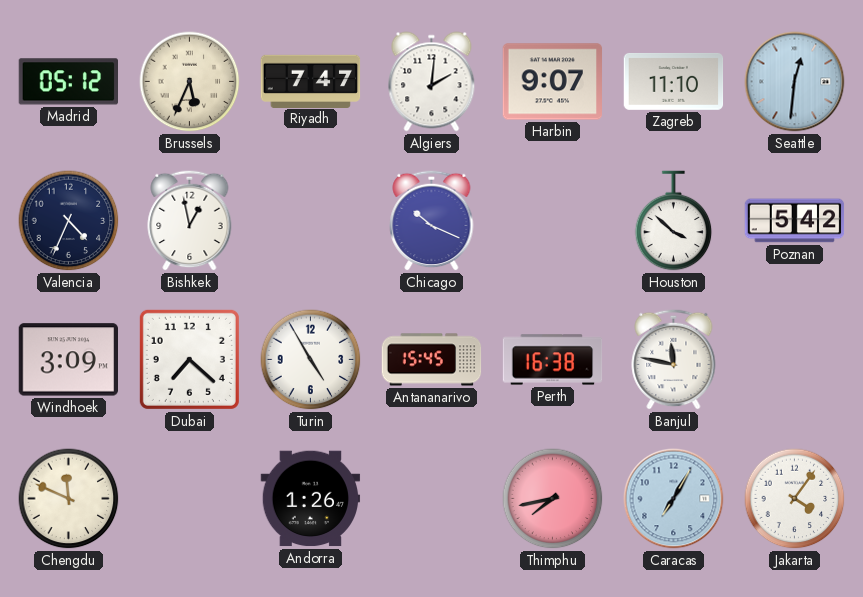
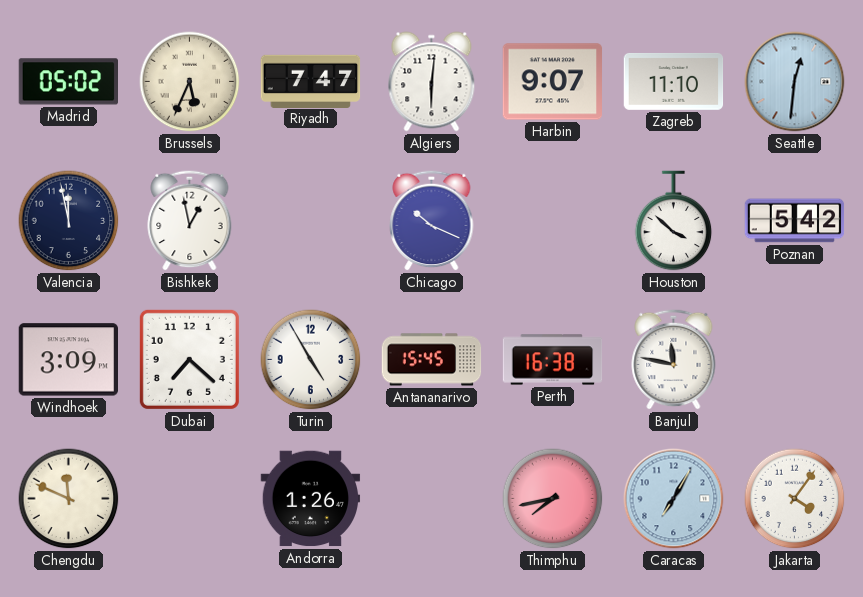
Madrid: 05:12 -> 05:02
Algiers: 2:01 -> 6:01
Valencia: 4:34 -> 11:58
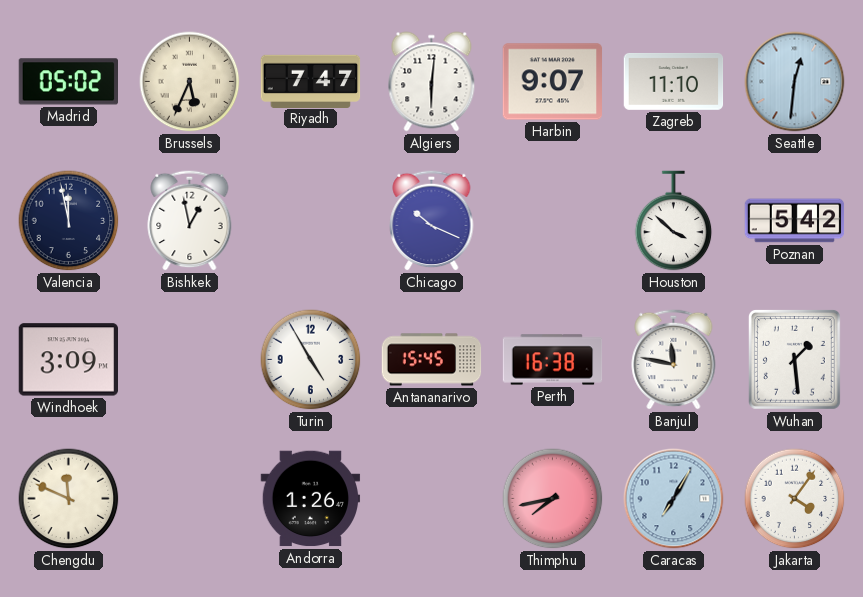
Dubai: 7:22 -> none
Wuhan: none -> 1:29
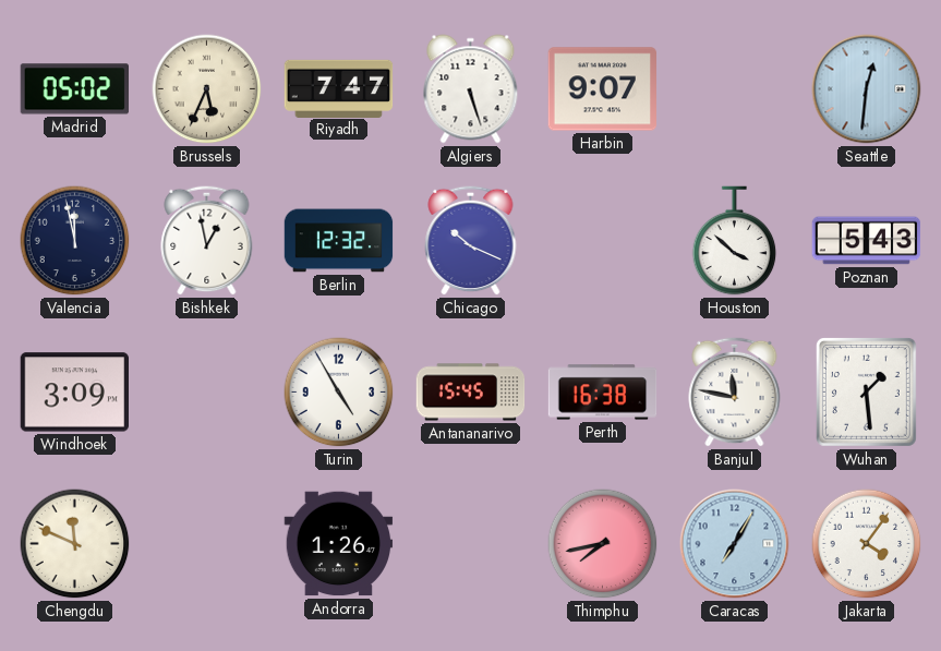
Algiers: 6:01 -> 5:27
Zagreb: 11:10 -> none
Berlin: none -> 12:32
Poznan: 5:42 -> 5:43
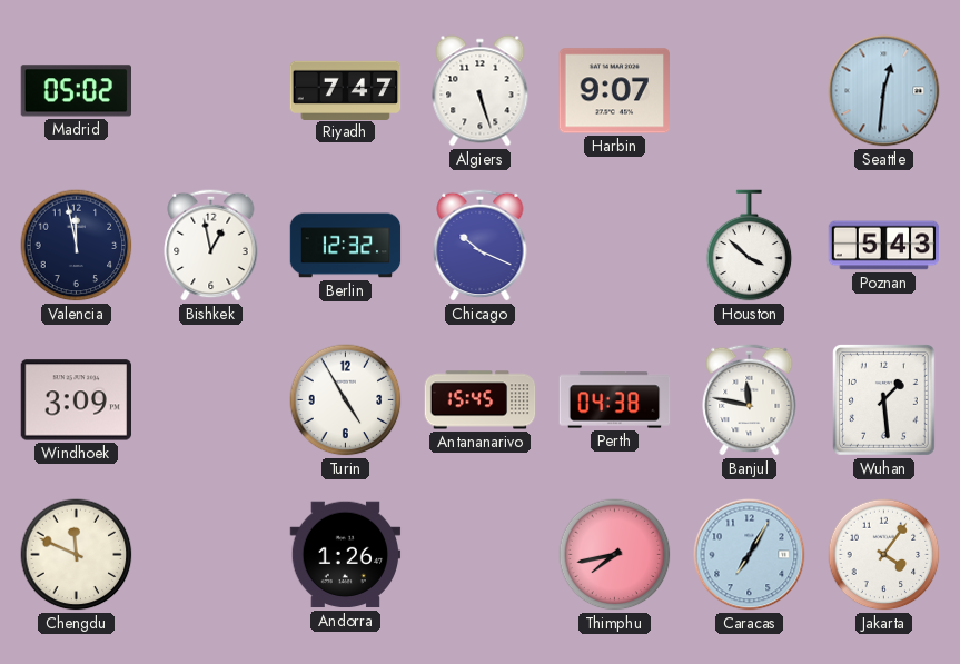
Brussels: 5:34 -> none
Perth: 16:38 -> 04:38
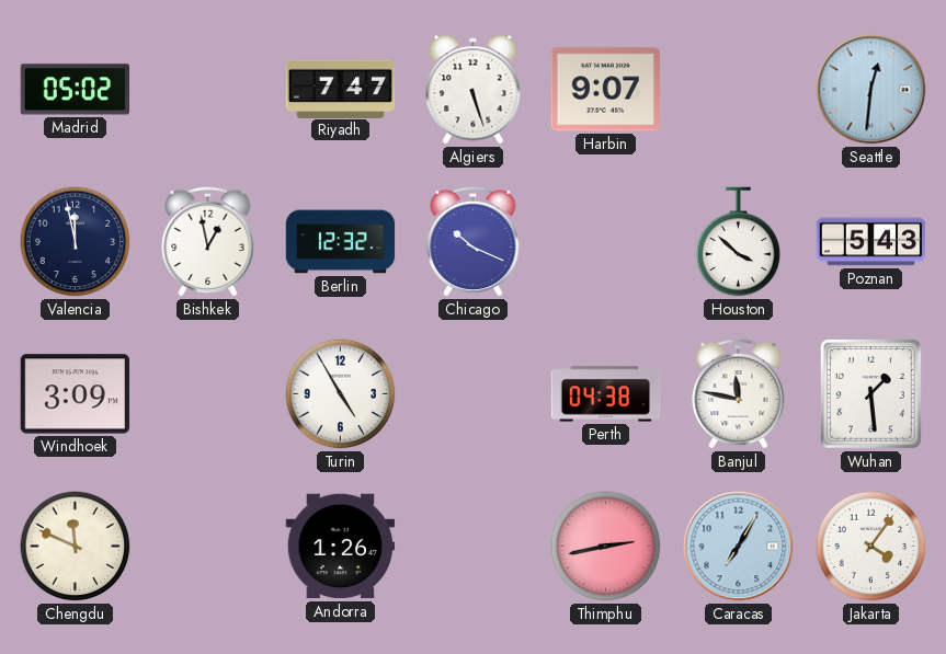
Antananarivo: 15:45 -> none
Thimphu: 7:43 -> 2:43
